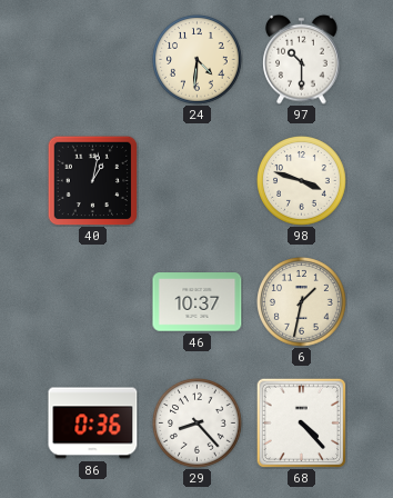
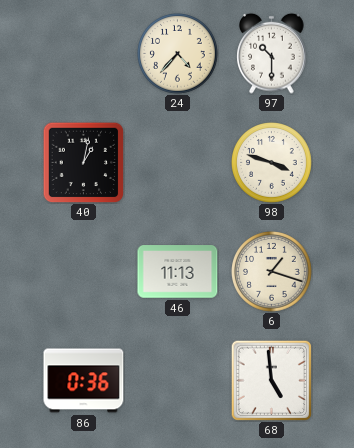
24: 4:31 -> 4:37
46: 10:37 -> 11:13
6: 1:32 -> 1:18
29: 8:23 -> none
68: 4:23 -> 4:59
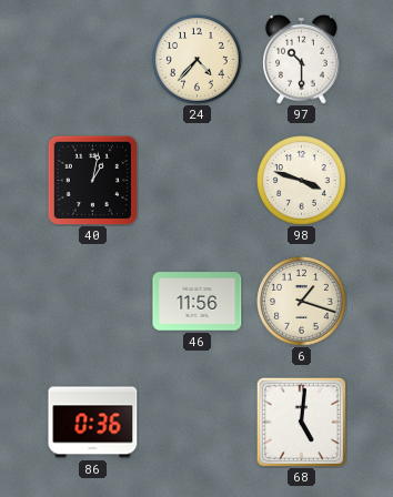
46: 11:13 -> 11:56
68: 4:59 -> 5:01
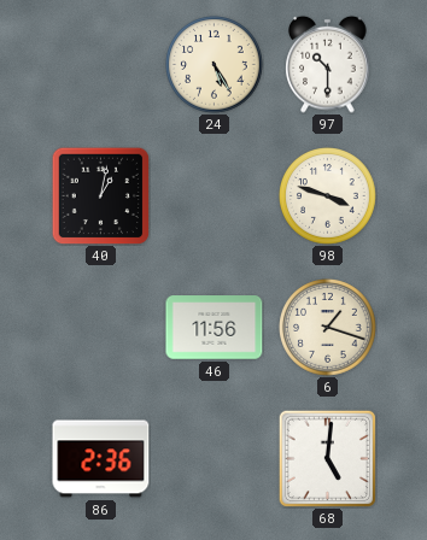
24: 4:37 -> 5:25
86: 0:36 -> 2:36
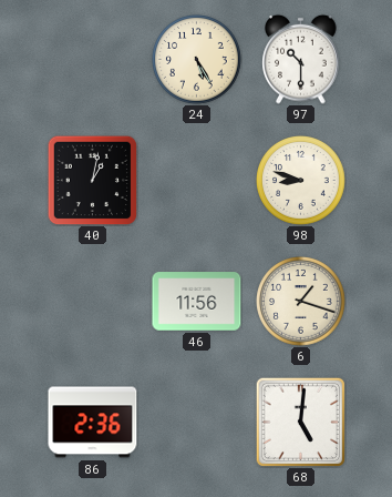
98: 3:48 -> 8:48
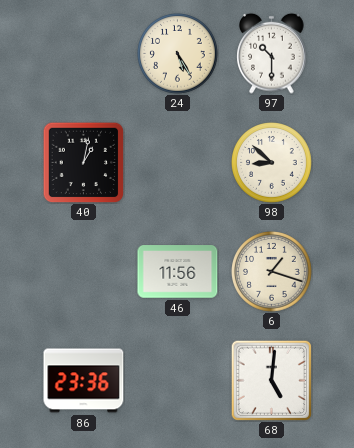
98: 8:48 -> 8:52
86: 2:36 -> 23:36
